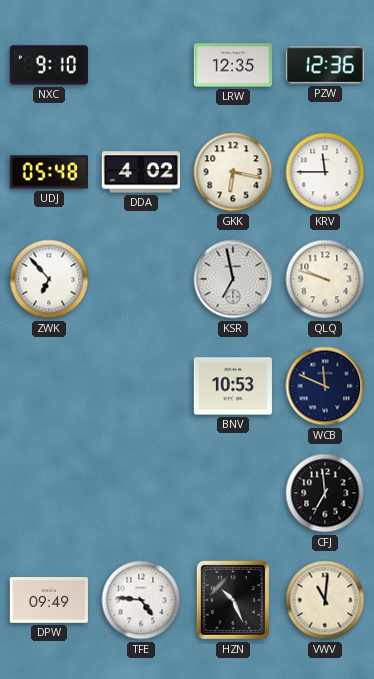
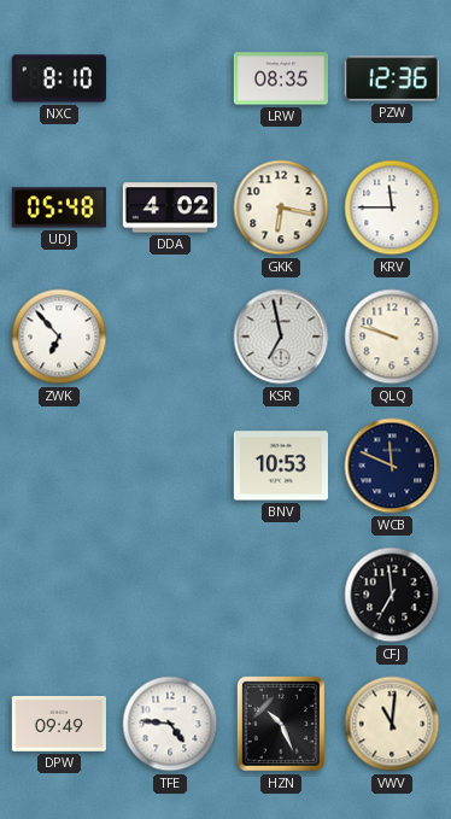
NXC: 9:10 -> 8:10
LRW: 12:35 -> 08:35
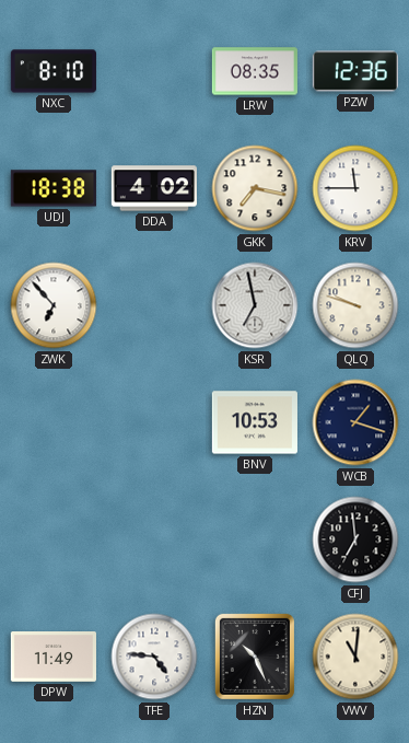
UDJ: 05:48 -> 18:38
GKK: 6:17 -> 7:17
WCB: 11:49 -> 1:18
DPW: 09:49 -> 11:49
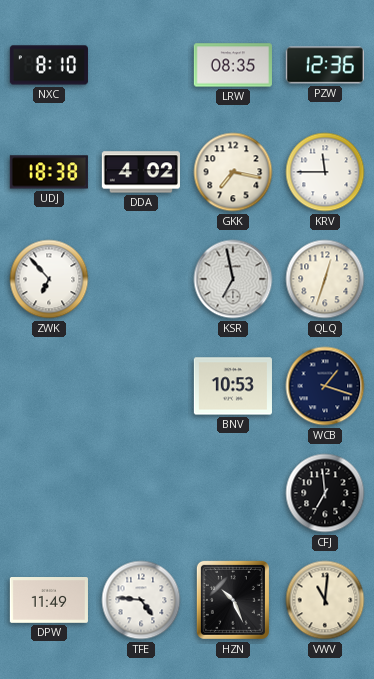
QLQ: 9:48 -> 12:33
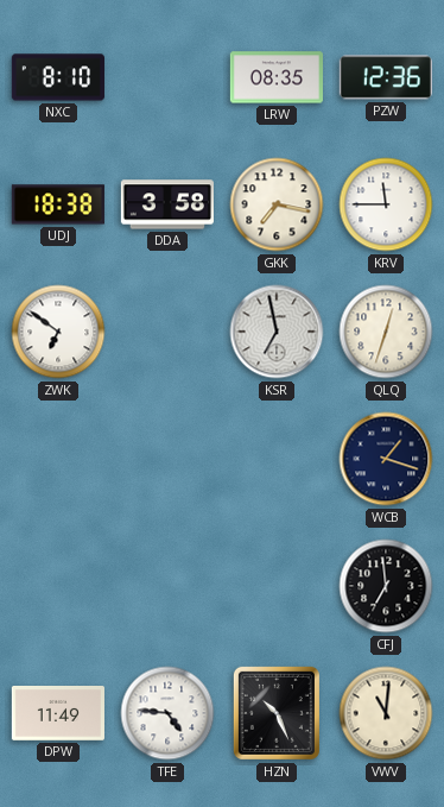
DDA: 4:02 -> 3:58
ZWK: 6:53 -> 6:51
BNV: 10:53 -> none
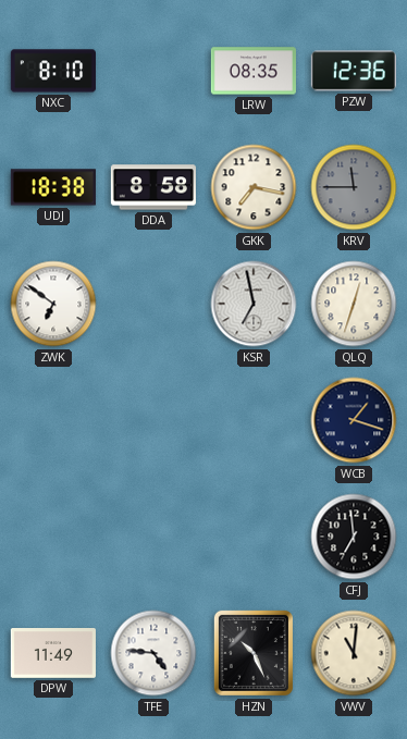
DDA: 3:58 -> 8:58
KRV dial: white -> grey
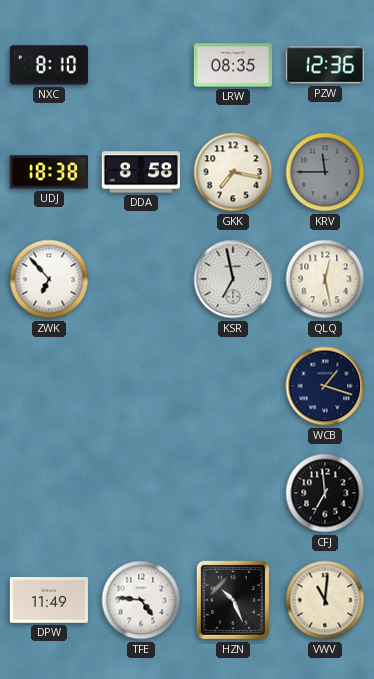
ZWK: 6:51 -> 6:53
QLQ: 12:33 -> 12:28
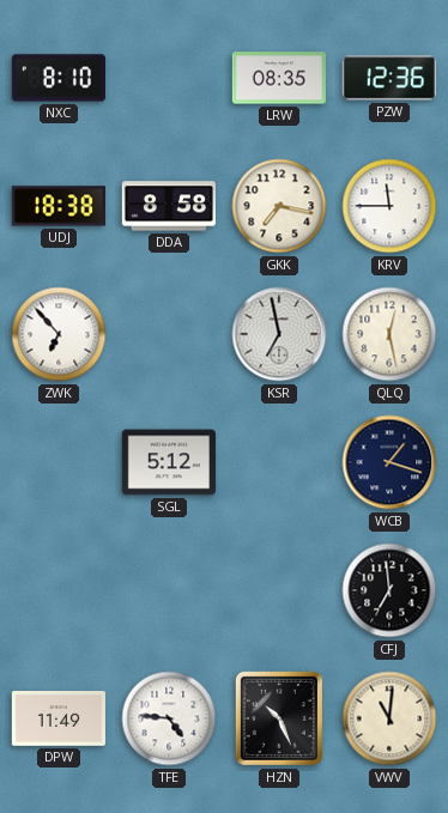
KRV dial: grey -> white
SGL: none -> 5:12
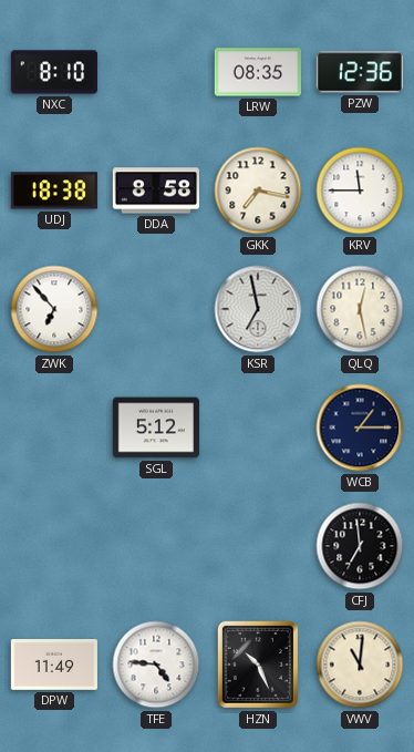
WCB: 1:18 -> 1:15
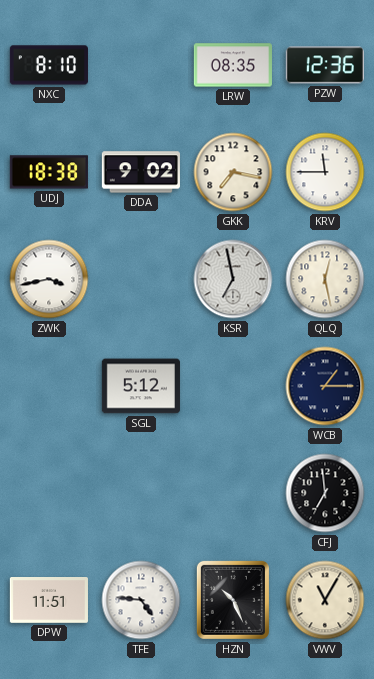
DDA: 8:58 -> 9:02
ZWK: 6:53 -> 3:43
DPW: 11:49 -> 11:51
VWV: 11:01 -> 11:05
